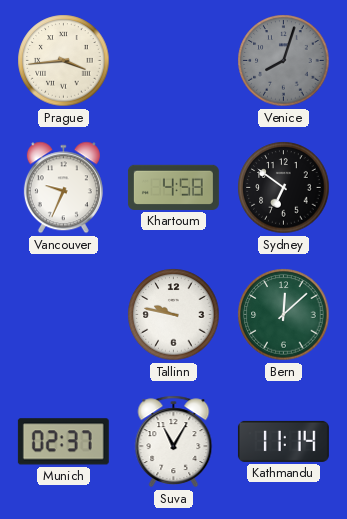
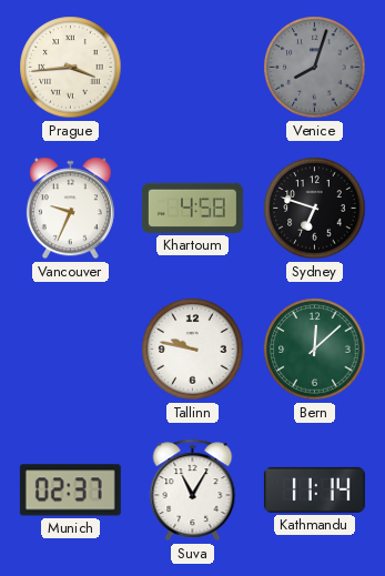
Sydney: 6:51 -> 6:48
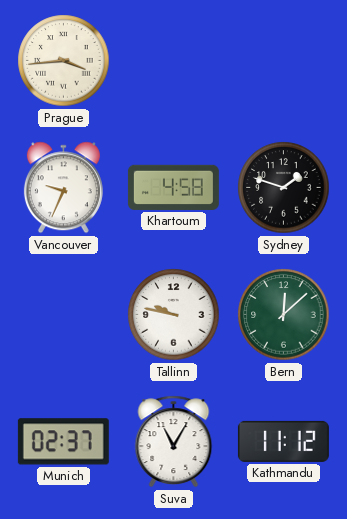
Venice: 8:03 -> none
Sydney: 6:48 -> 1:48
Kathmandu: 11:14 -> 11:12
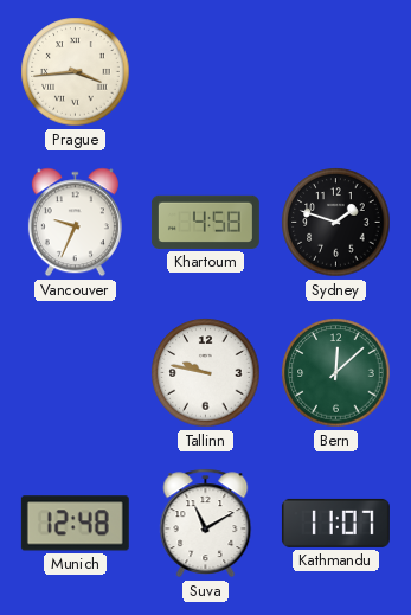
Munich: 02:37 -> 12:48
Suva: 11:05 -> 11:10
Kathmandu: 11:12 -> 11:07
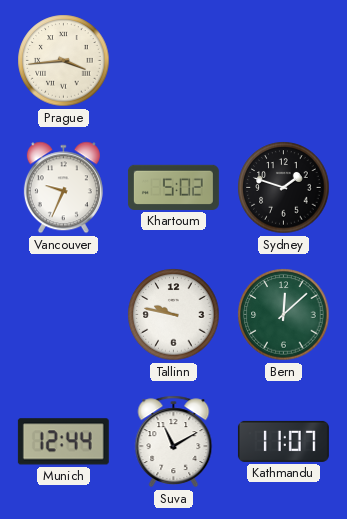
Khartoum: 4:58 -> 5:02
Munich: 12:48 -> 12:44
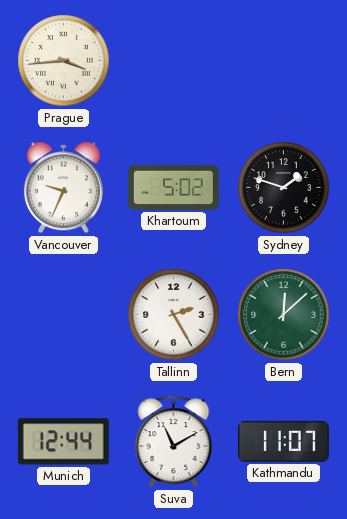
Tallinn: 9:47 -> 2:25
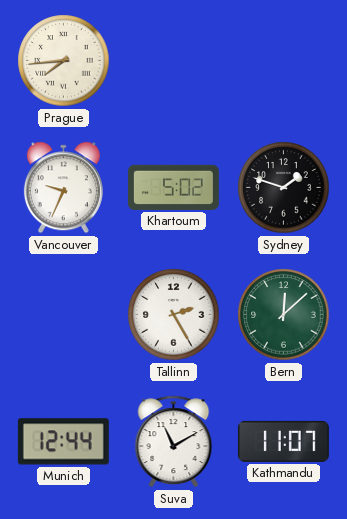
Prague: 3:44 -> 7:44
